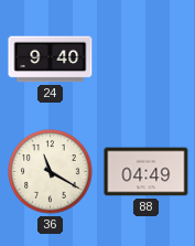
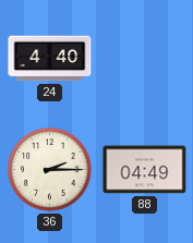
24: 9:40 -> 4:40
36: 11:20 -> 2:15
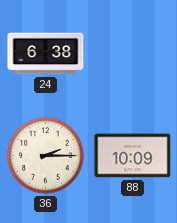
24: 4:40 -> 6:38
88: 04:49 -> 10:09
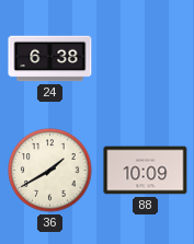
36: 2:15 -> 1:40
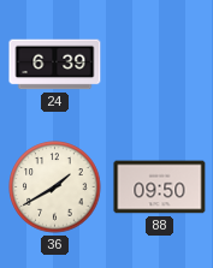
24: 6:38 -> 6:39
88: 10:09 -> 09:50
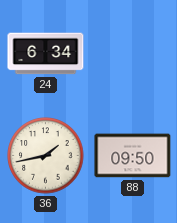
24: 6:39 -> 6:34
36: 1:40 -> 1:43
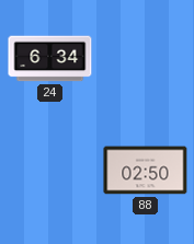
36: 1:43 -> none
88: 09:50 -> 02:50
